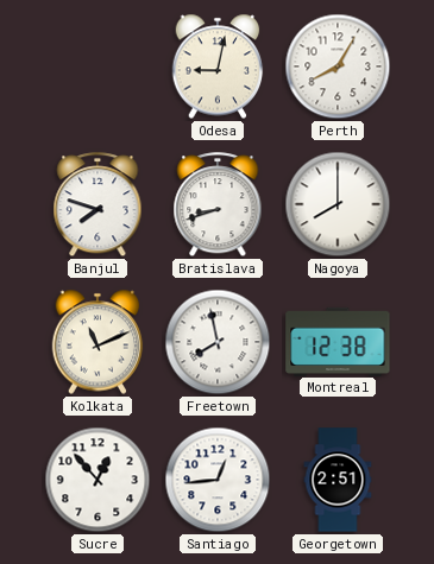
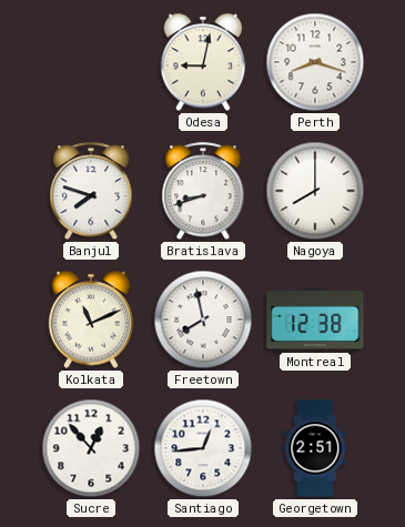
Perth: 8:05 -> 8:18
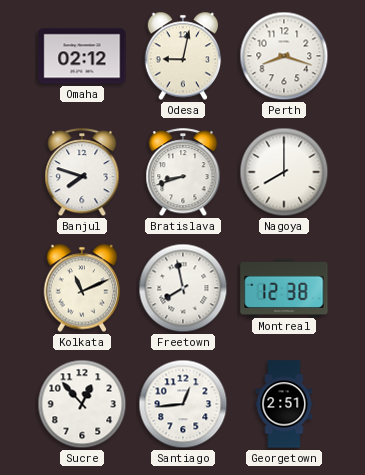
Omaha: none -> 02:12
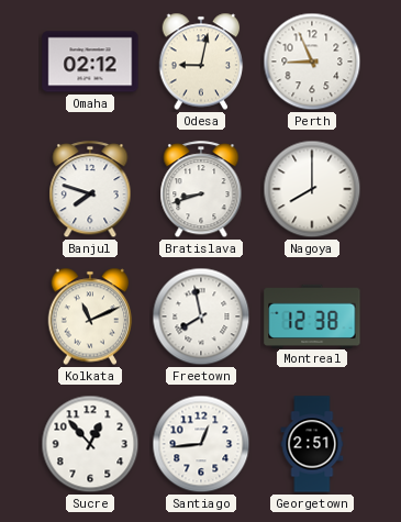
Perth: 8:18 -> 8:56
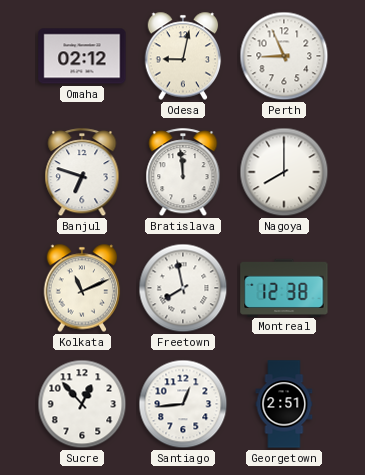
Banjul: 7:48 -> 6:48
Bratislava: 8:42 -> 11:59
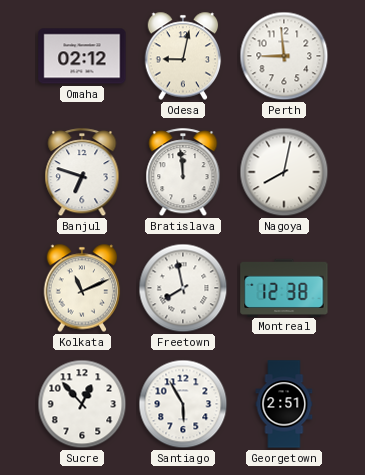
Perth: 8:56 -> 8:59
Nagoya: 8:00 -> 8:02
Santiago: 12:44 -> 5:55
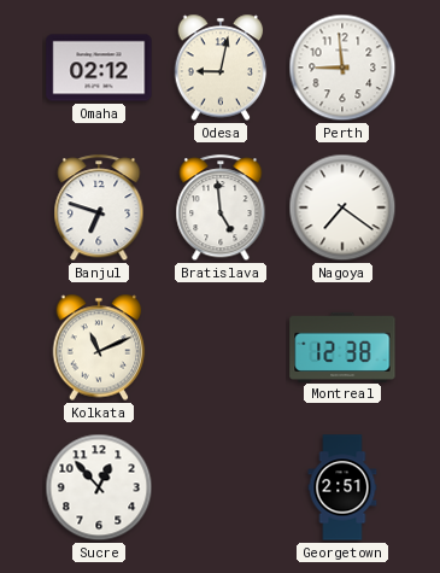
Bratislava: 11:59 -> 4:59
Nagoya: 8:02 -> 7:21
Freetown: 7:58 -> none
Santiago: 5:55 -> none
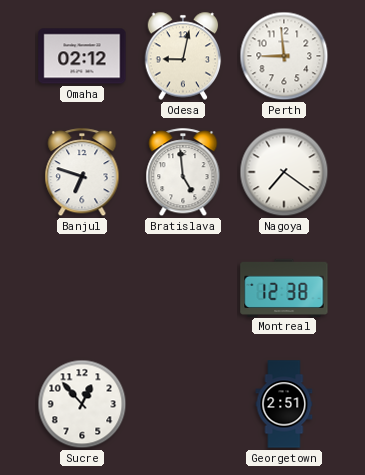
Kolkata: 11:11 -> none
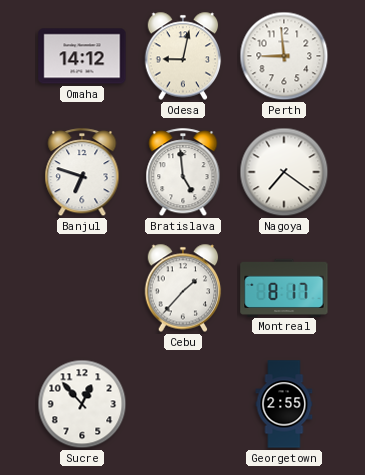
Omaha: 02:12 -> 14:12
Cebu: none -> 1:37
Montreal: 12:38 -> 8:17
Georgetown: 2:51 -> 2:55
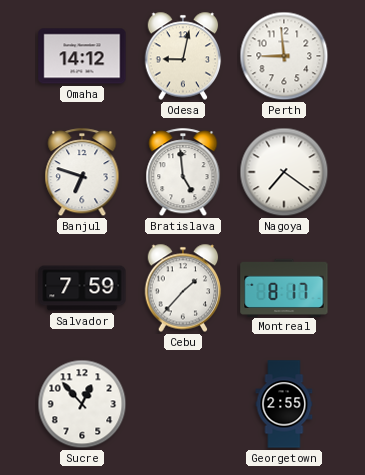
Salvador: none -> 7:59
